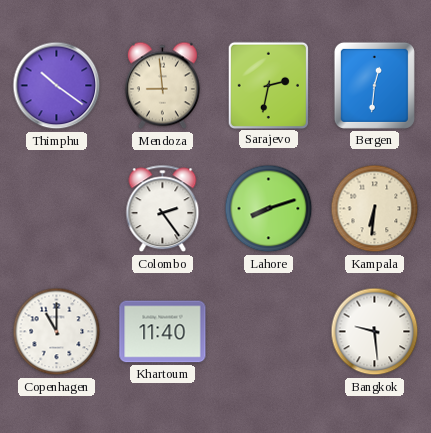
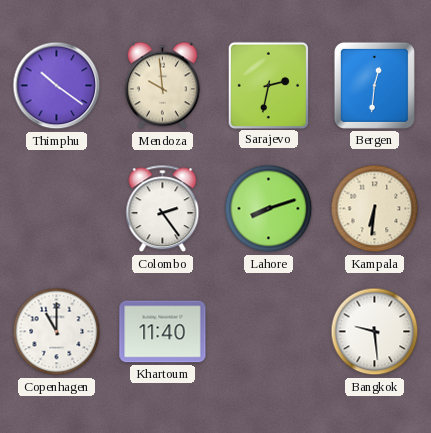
Mendoza: 8:59 -> 9:59
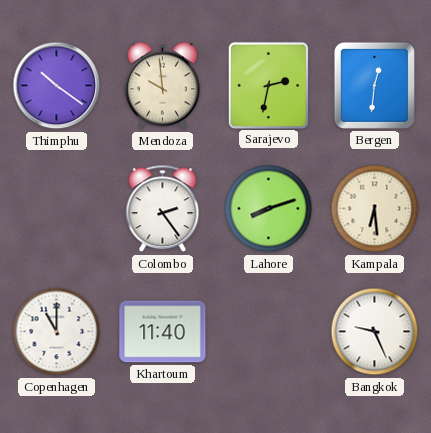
Kampala: 6:31 -> 6:29
Bangkok: 9:29 -> 9:26
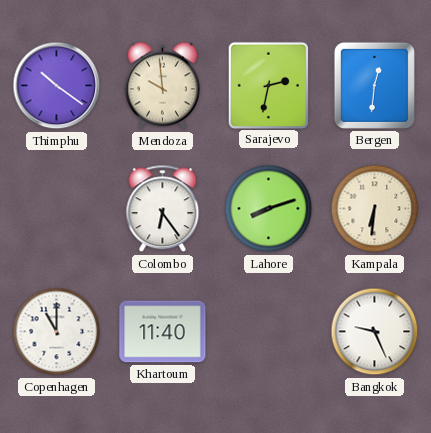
Colombo: 2:24 -> 6:24
Kampala: 6:29 -> 6:31
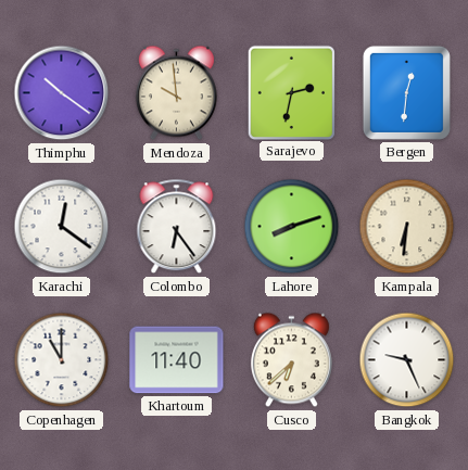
Karachi: none -> 12:21
Cusco: none -> 6:38
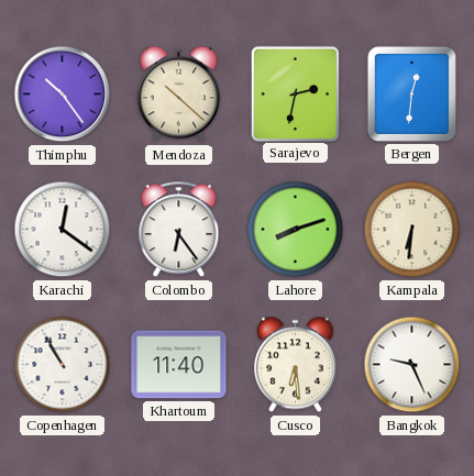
Thimphu: 10:21 -> 10:24
Mendoza: 9:59 -> 10:22
Copenhagen: 11:00 -> 10:55
Cusco: 6:38 -> 6:29
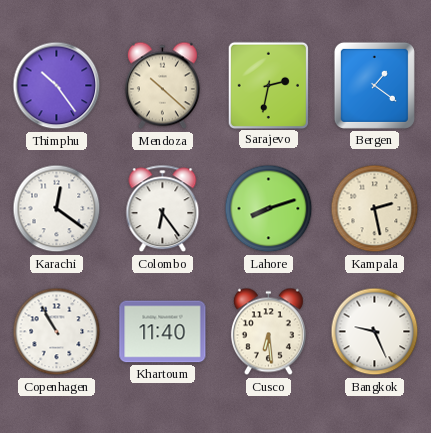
Bergen: 12:31 -> 1:21
Kampala: 6:31 -> 2:28
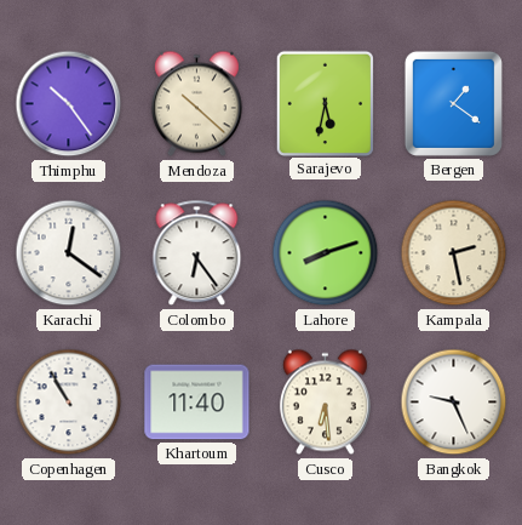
Sarajevo: 2:32 -> 5:32
